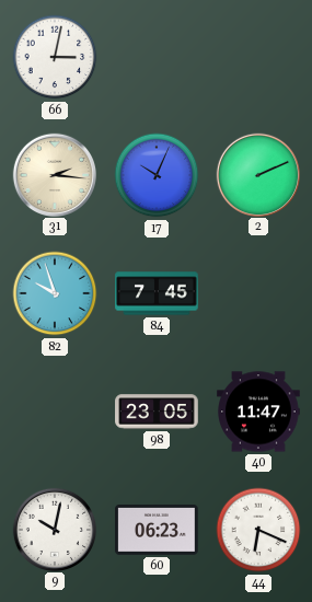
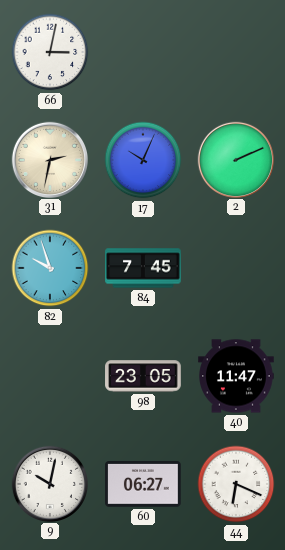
31: 2:16 -> 2:32
60: 06:23 -> 06:27
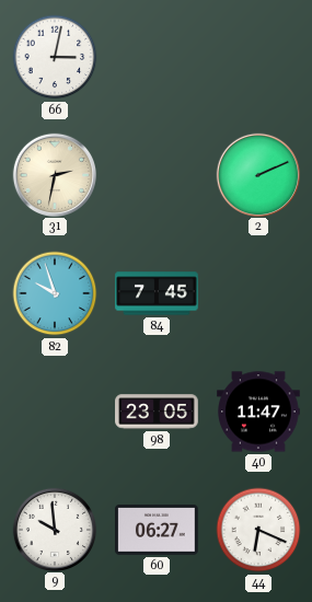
17: 10:04 -> none
9: 10:02 -> 9:59
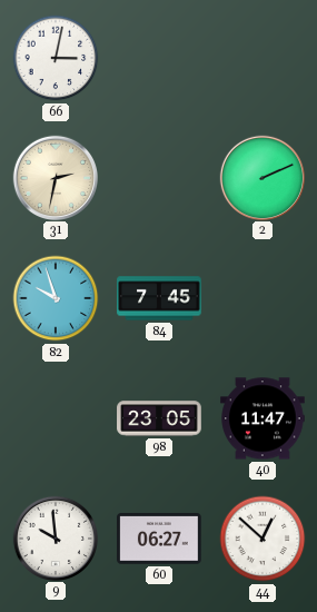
44: 6:19 -> 12:52
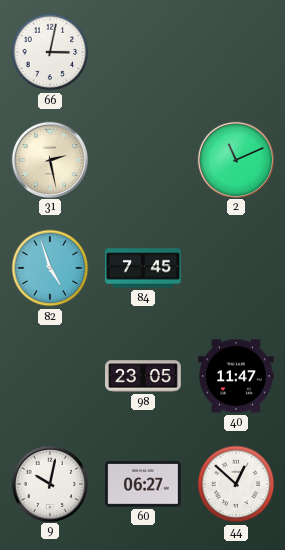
31: 2:32 -> 2:28
2: 2:11 -> 11:11
82: 9:57 -> 4:57
9: 9:59 -> 10:02
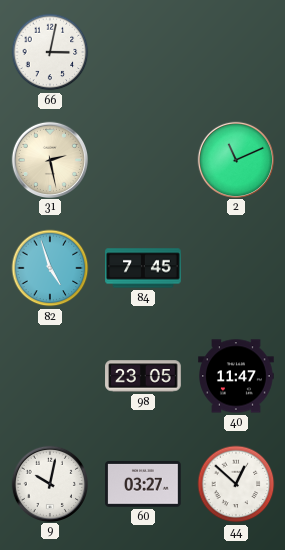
60: 06:27 -> 03:27
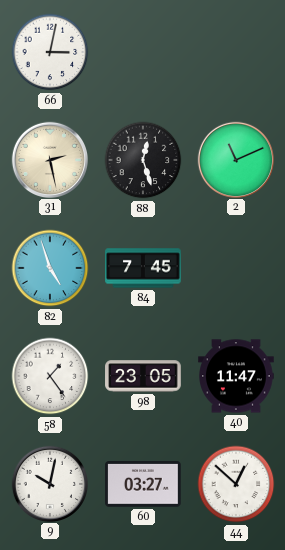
88: none -> 12:27
58: none -> 1:24
